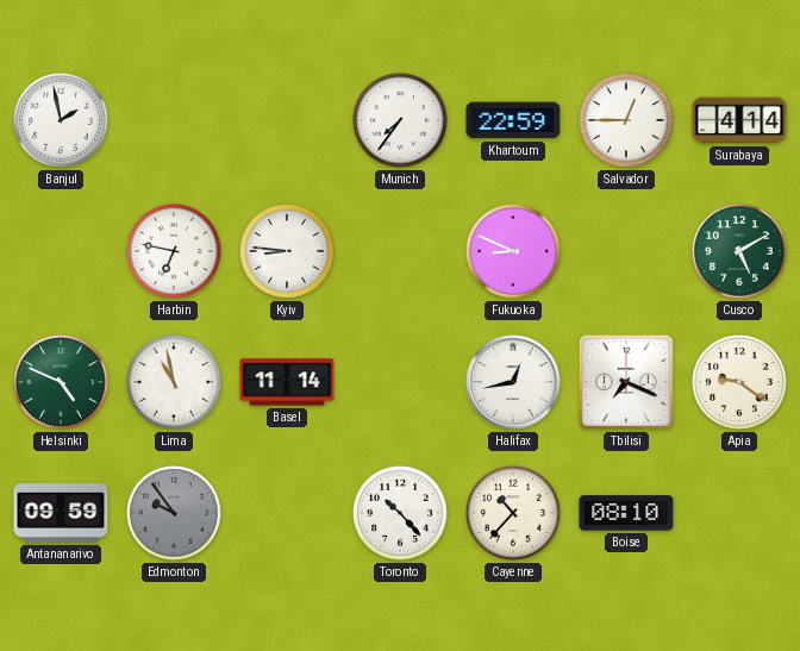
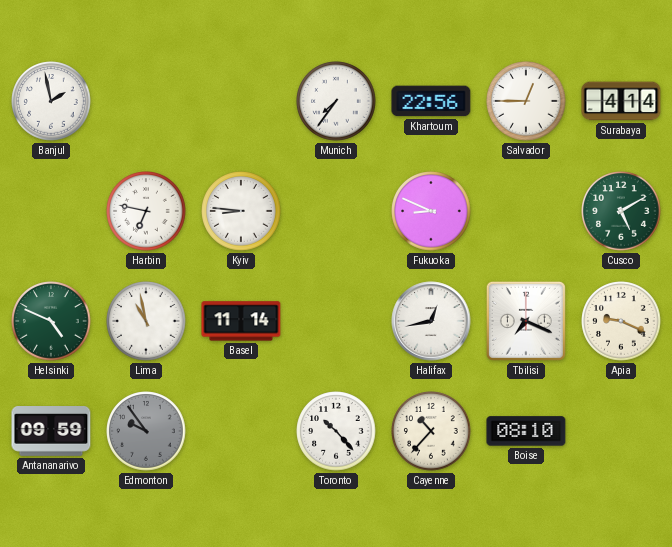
Khartoum: 22:59 -> 22:56
Apia: 9:21 -> 9:19
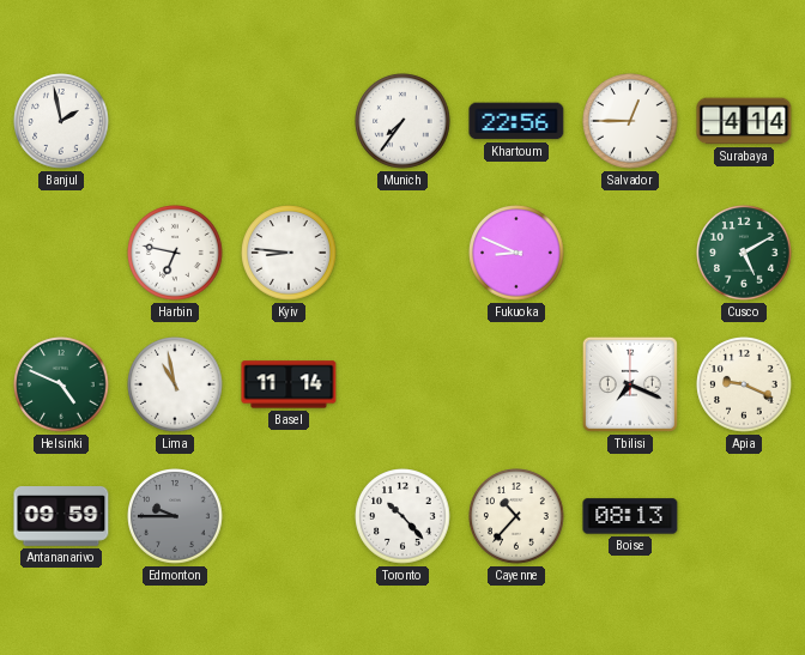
Halifax: 12:43 -> none
Edmonton: 9:54 -> 9:45
Boise: 08:10 -> 08:13
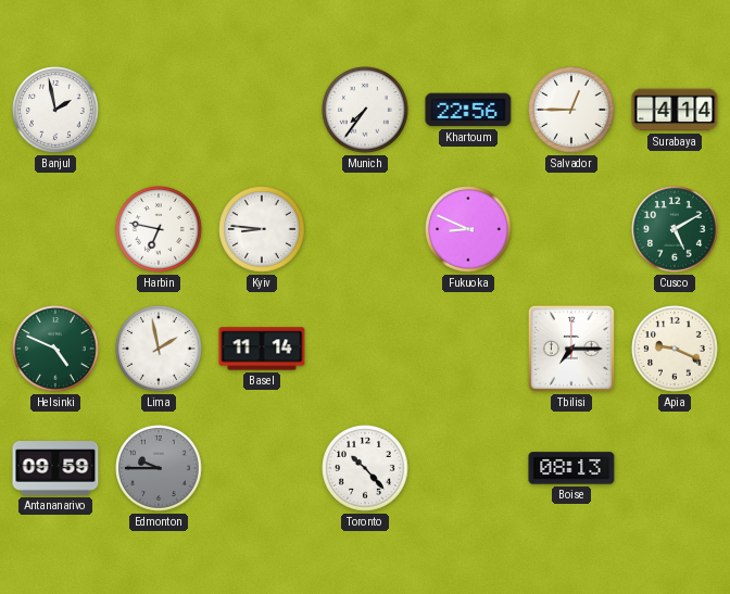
Lima: 10:58 -> 1:58
Tbilisi: 7:19 -> 7:15
Cayenne: 10:37 -> none
